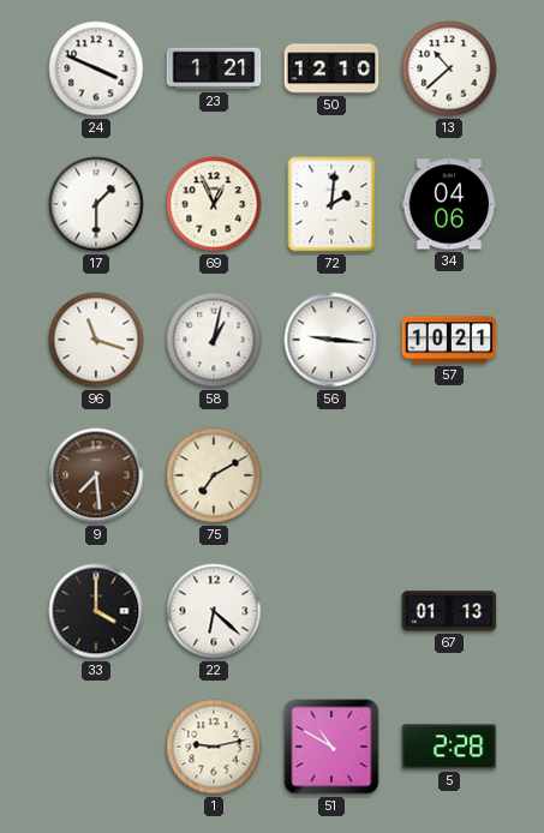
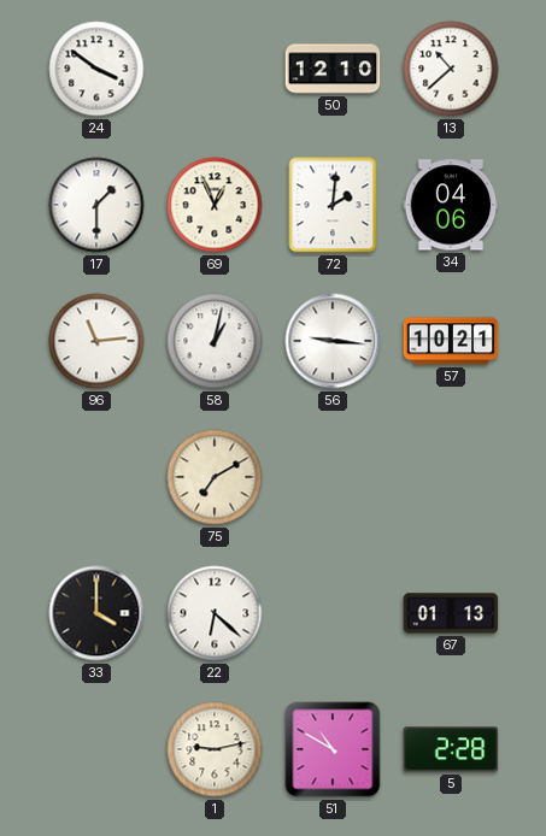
24: 3:49 -> 3:51
23: 1:21 -> none
96: 11:18 -> 11:14
9: 7:29 -> none
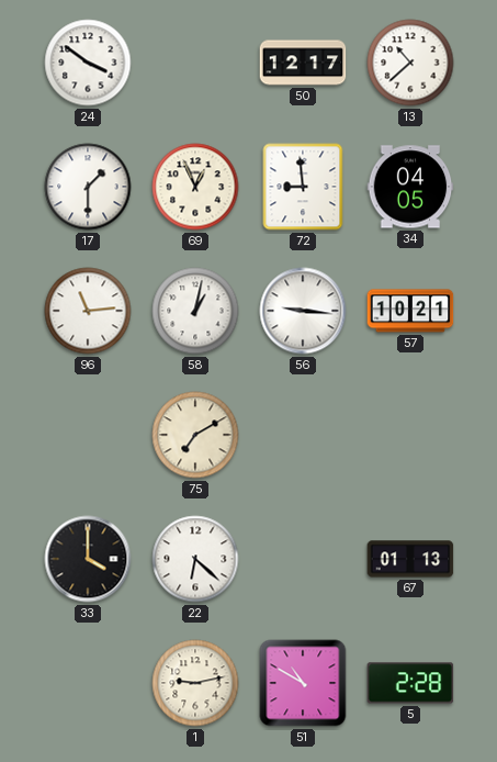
50: 12:10 -> 12:17
72: 2:01 -> 8:59
34: 04:06 -> 04:05
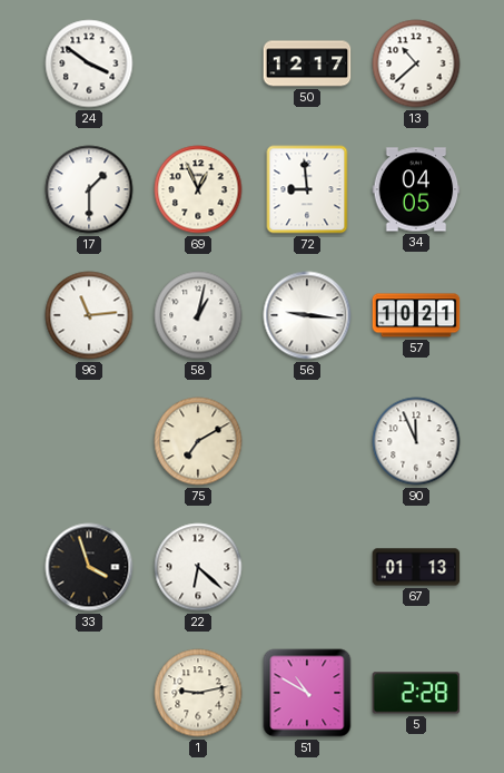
90: none -> 11:56
33: 4:00 -> 3:57
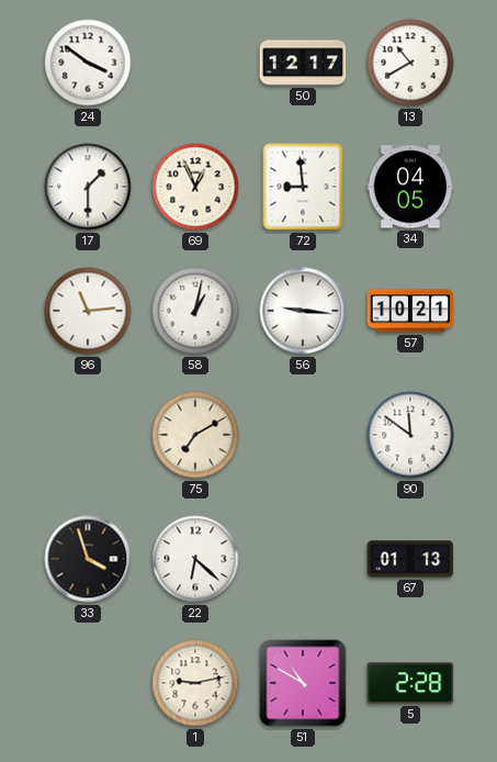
13: 10:38 -> 10:40
90: 11:56 -> 11:51
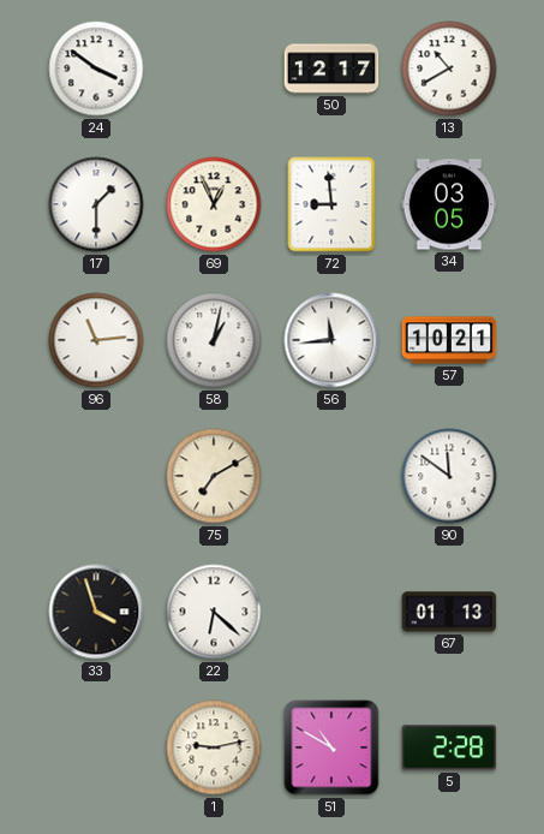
34: 04:05 -> 03:05
56: 9:16 -> 11:44
